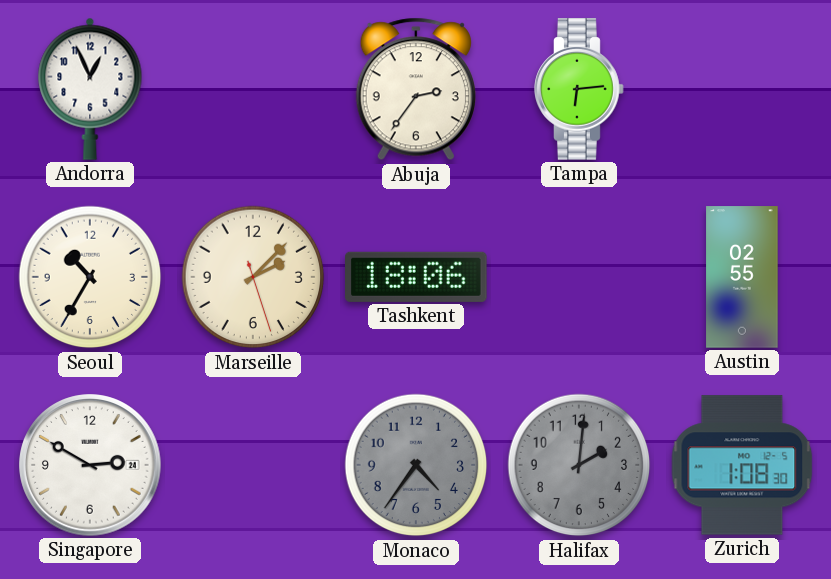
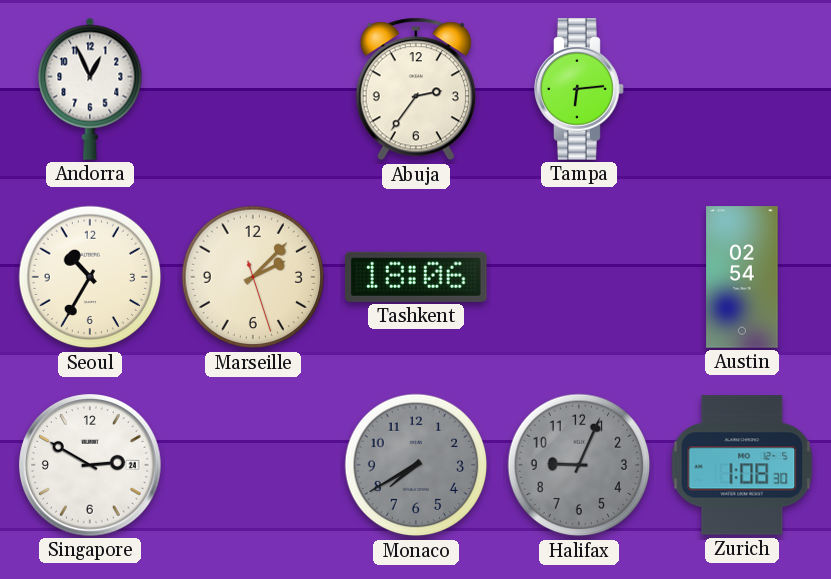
Austin: 02:55 -> 02:54
Monaco: 4:36 -> 7:40
Halifax: 2:01 -> 9:04
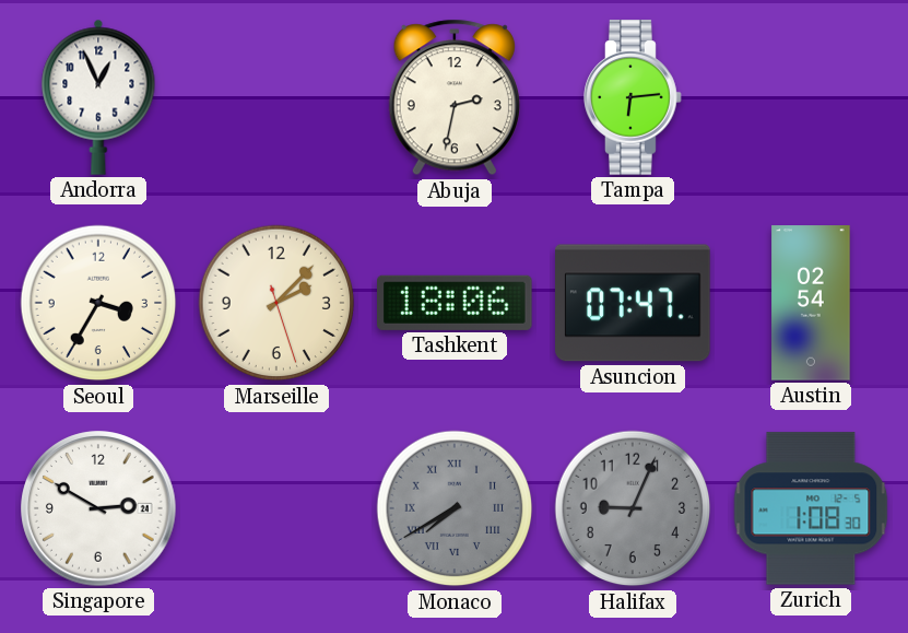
Abuja: 2:36 -> 2:32
Seoul: 10:35 -> 3:35
Asuncion: none -> 07:47
Monaco numerals: Arabic -> Roman
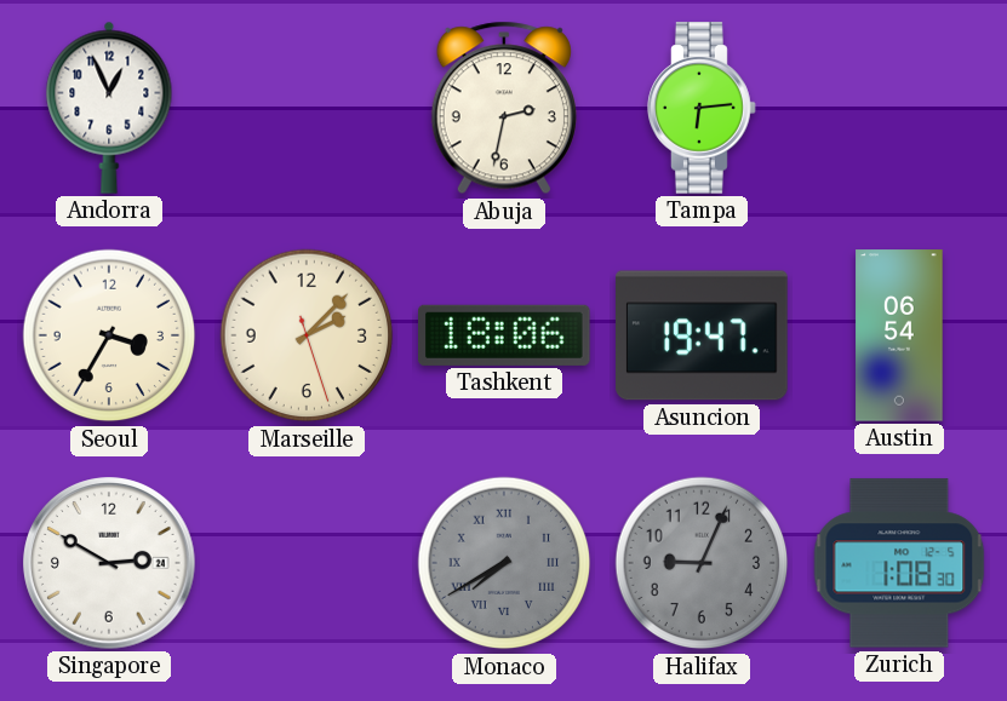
Asuncion: 07:47 -> 19:47
Austin: 02:54 -> 06:54
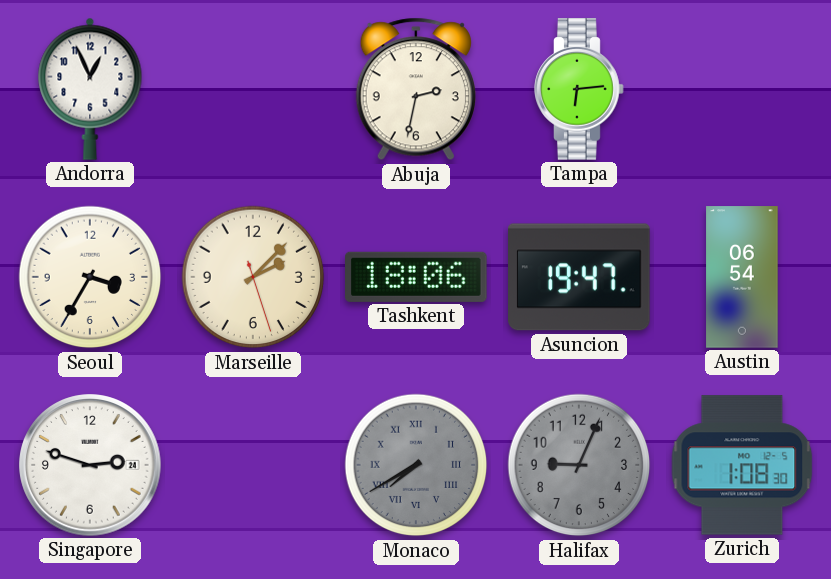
Singapore: 2:50 -> 2:48
